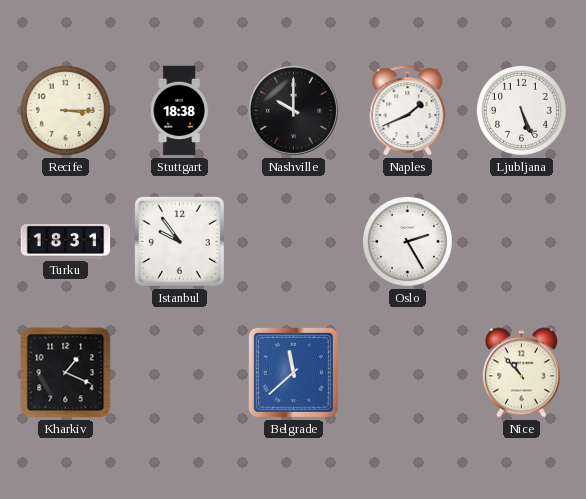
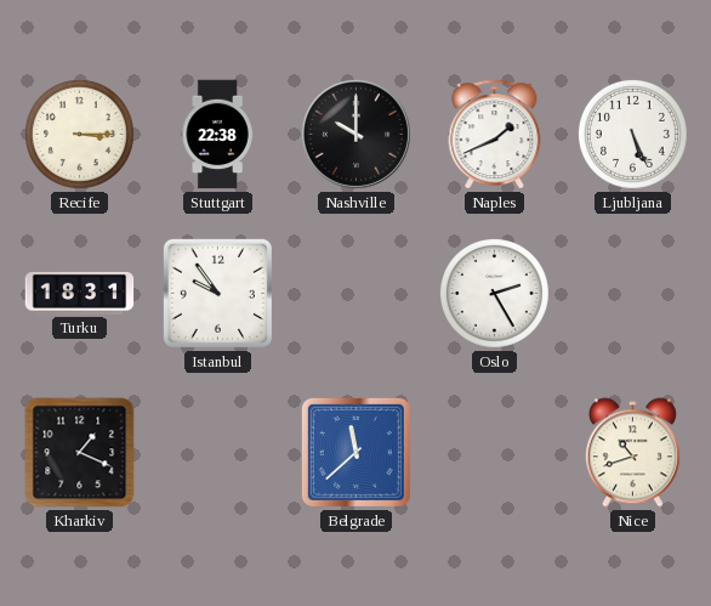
Stuttgart: 18:38 -> 22:38
Nice: 10:53 -> 10:42
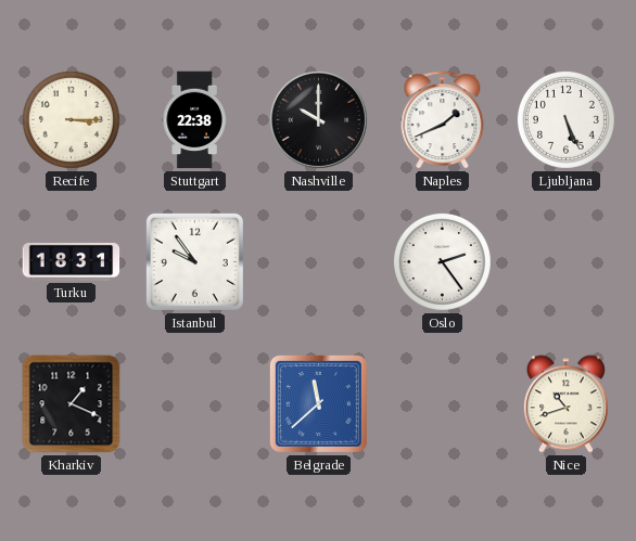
Oslo: 2:25 -> 2:24
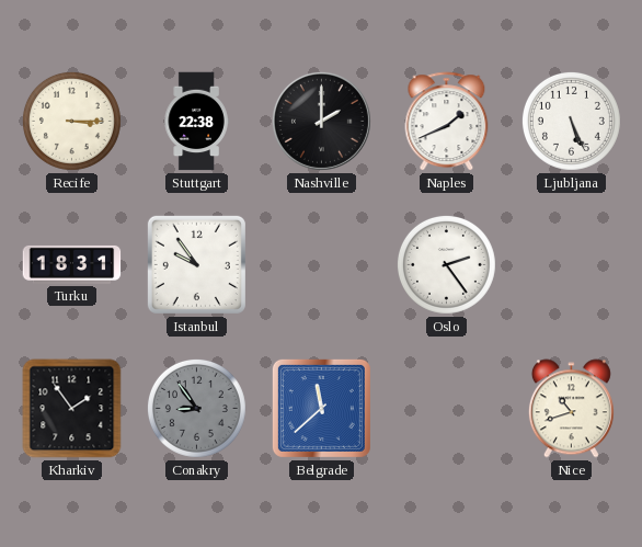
Nashville: 10:00 -> 2:00
Kharkiv: 1:19 -> 1:54
Conakry: none -> 8:54
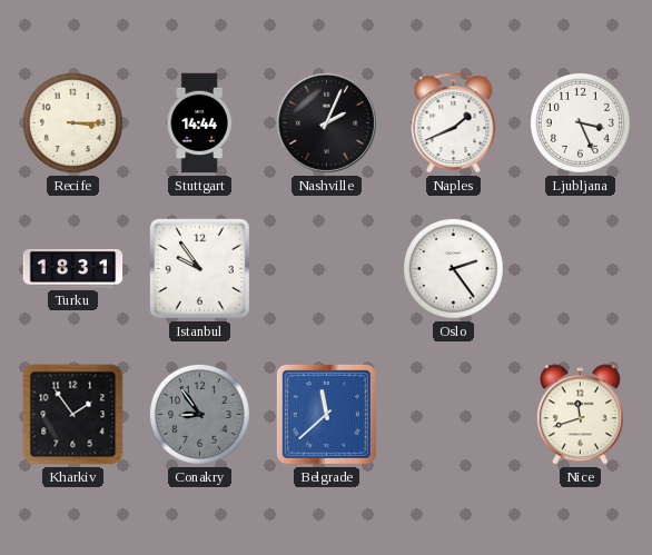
Stuttgart: 22:38 -> 14:44
Nashville: 2:00 -> 2:04
Ljubljana: 5:26 -> 3:26
Nice: 10:42 -> 11:42
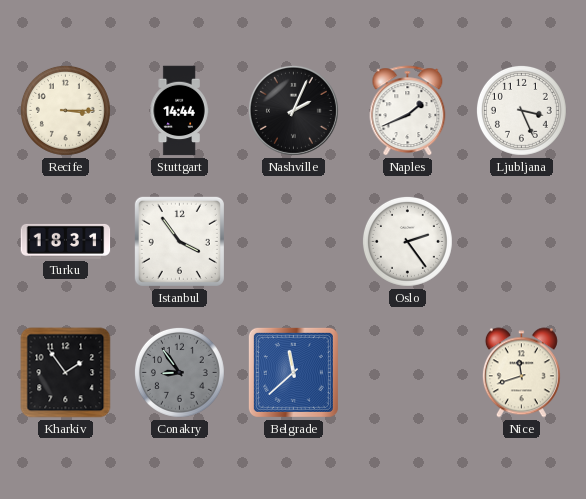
Istanbul: 9:54 -> 3:54
